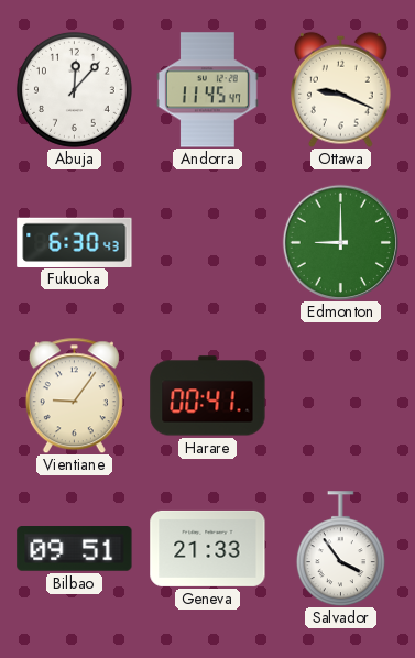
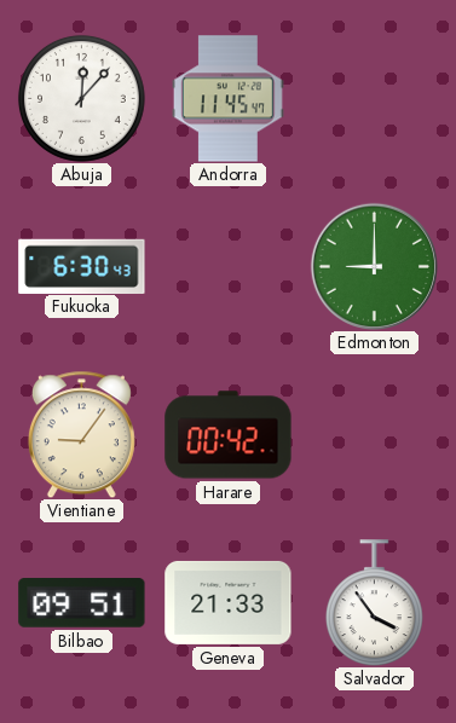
Ottawa: 9:19 -> none
Harare: 00:41 -> 00:42
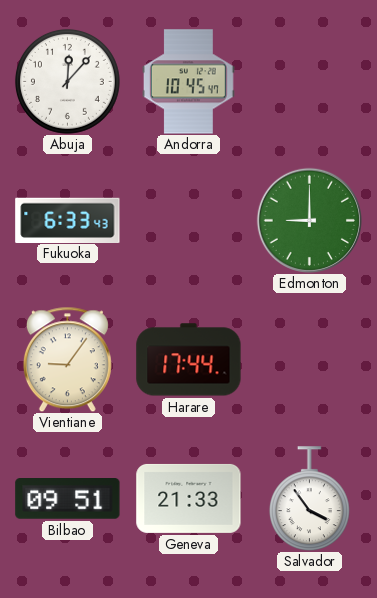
Andorra: 11:45 -> 10:45
Fukuoka: 6:30 -> 6:33
Harare: 00:42 -> 17:44
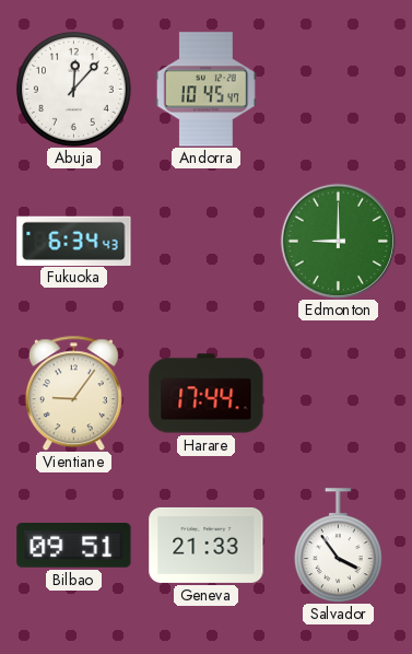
Fukuoka: 6:33 -> 6:34
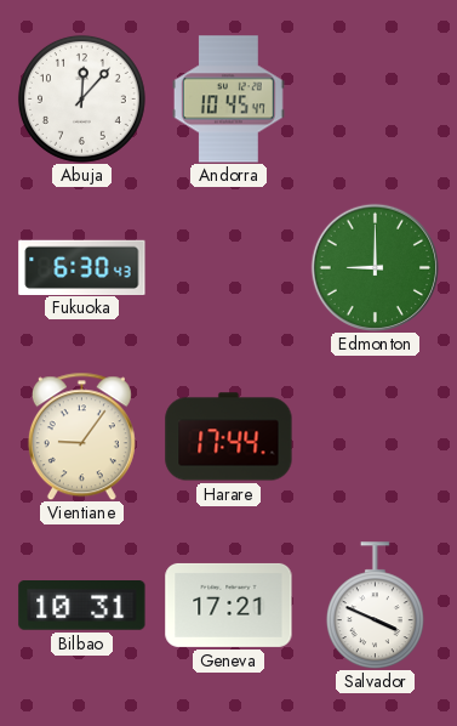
Fukuoka: 6:34 -> 6:30
Bilbao: 09:51 -> 10:31
Geneva: 21:33 -> 17:21
Salvador: 3:54 -> 3:49
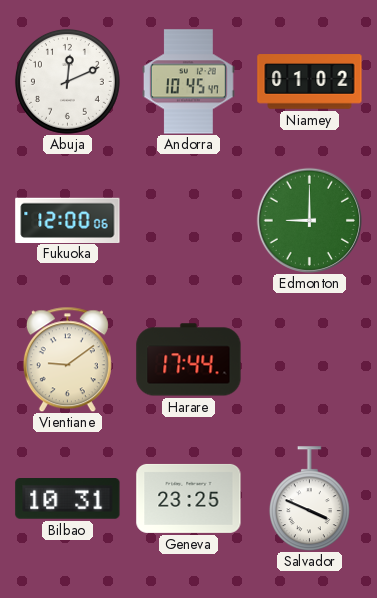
Abuja: 12:07 -> 12:11
Niamey: none -> 01:02
Fukuoka: 6:30 -> 12:00
Vientiane: 9:06 -> 9:09
Geneva: 17:21 -> 23:25
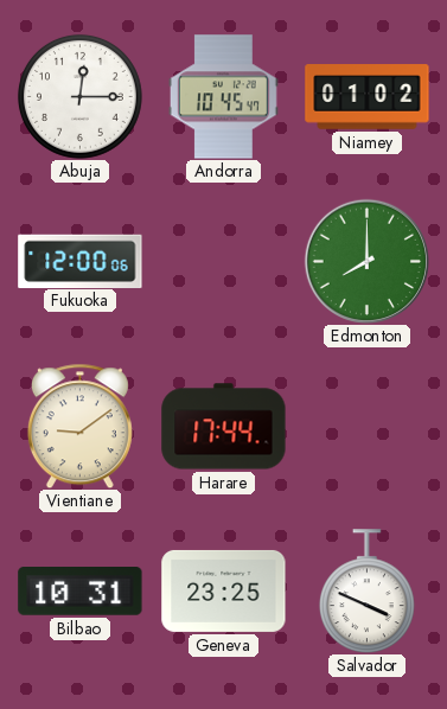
Abuja: 12:11 -> 12:15
Edmonton: 9:00 -> 8:00
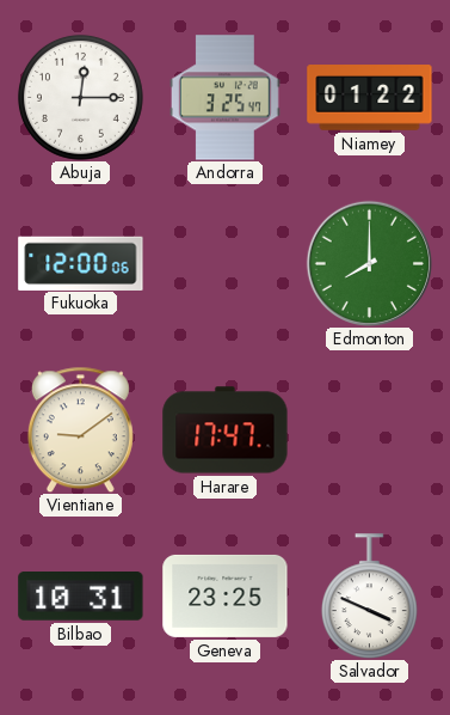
Andorra: 10:45 -> 3:25
Niamey: 01:02 -> 01:22
Harare: 17:44 -> 17:47
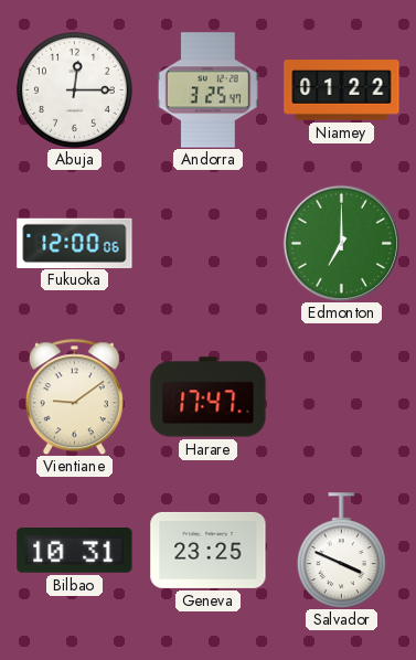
Edmonton: 8:00 -> 7:00
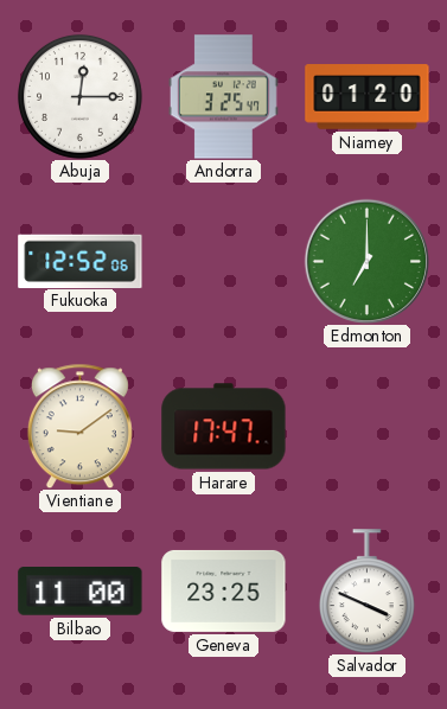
Niamey: 01:22 -> 01:20
Fukuoka: 12:00 -> 12:52
Bilbao: 10:31 -> 11:00
